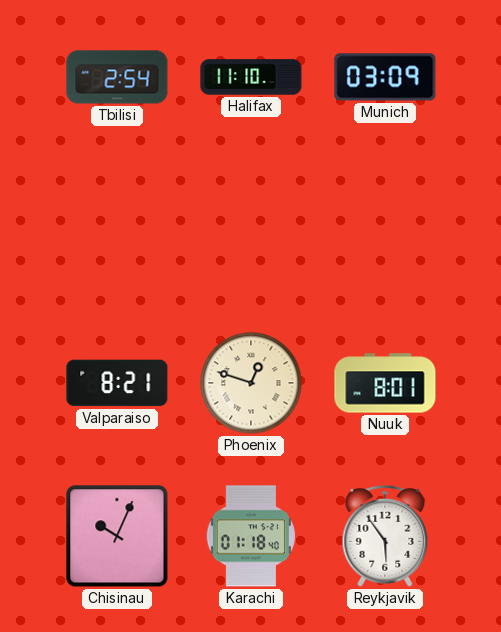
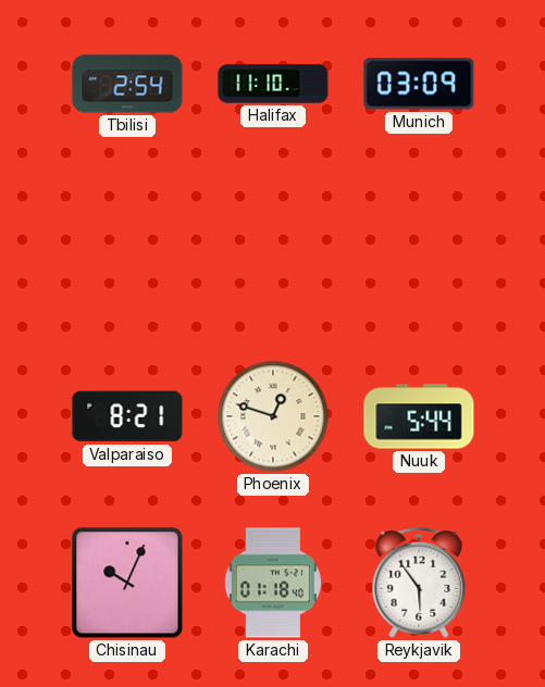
Nuuk: 8:01 -> 5:44
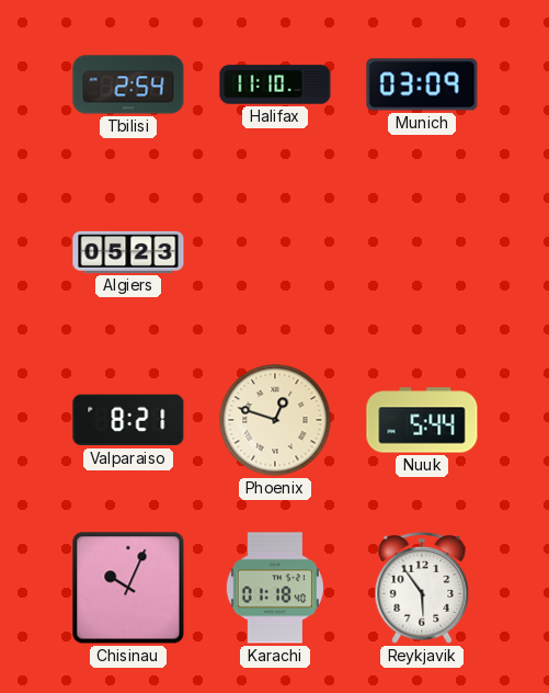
Algiers: none -> 05:23
